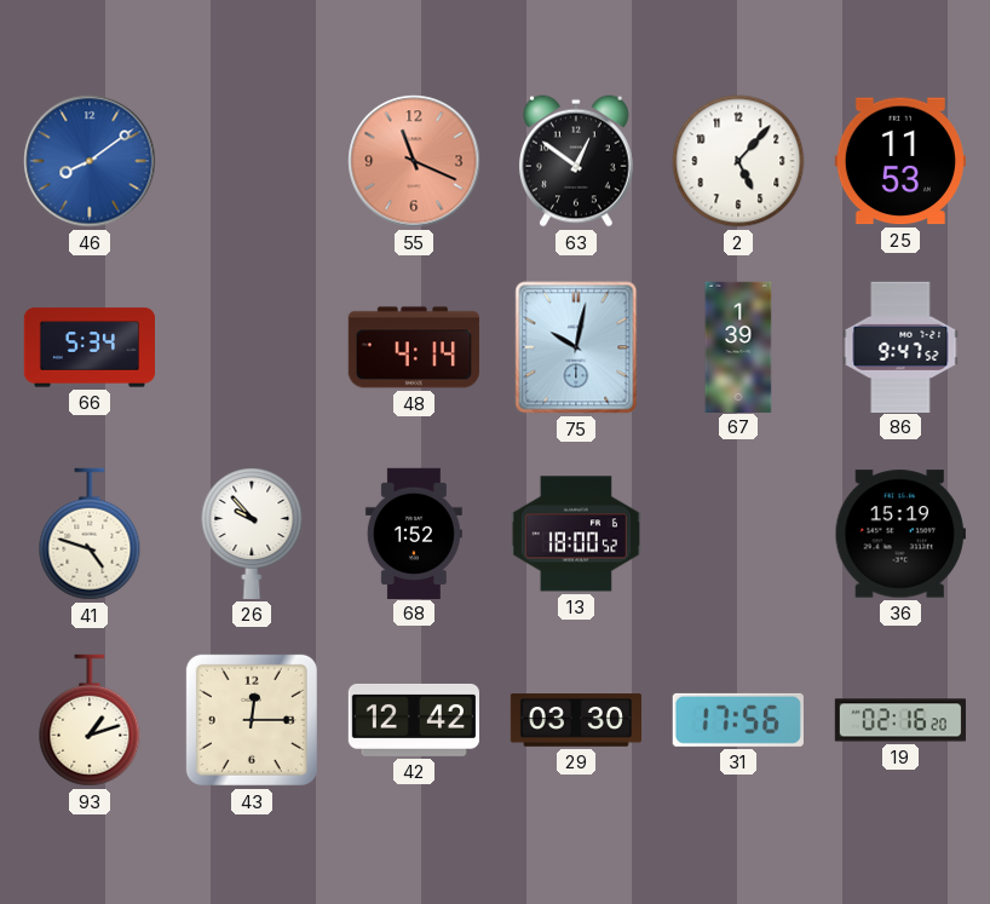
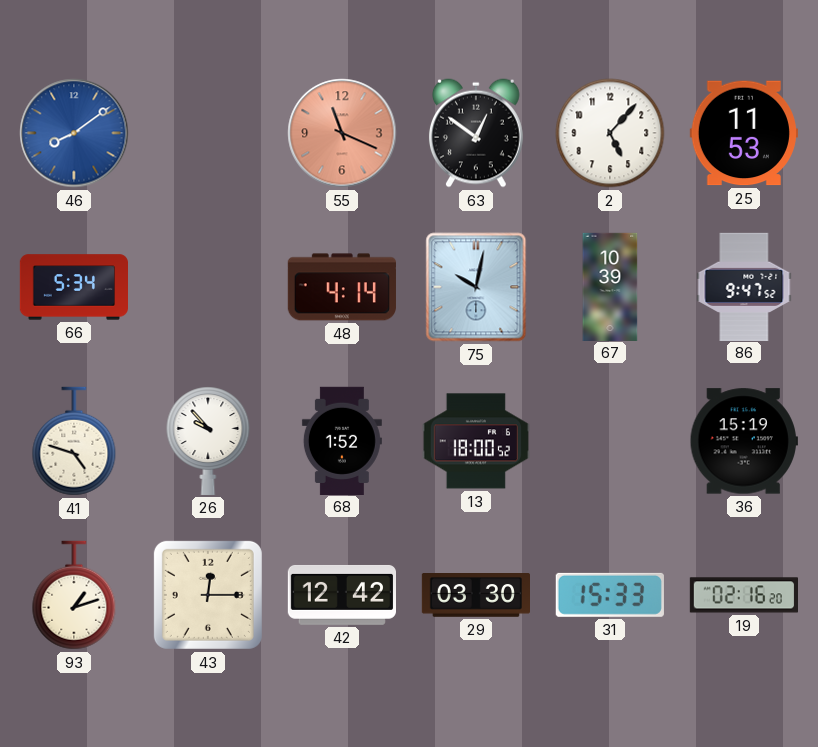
67: 1:39 -> 10:39
31: 17:56 -> 15:33
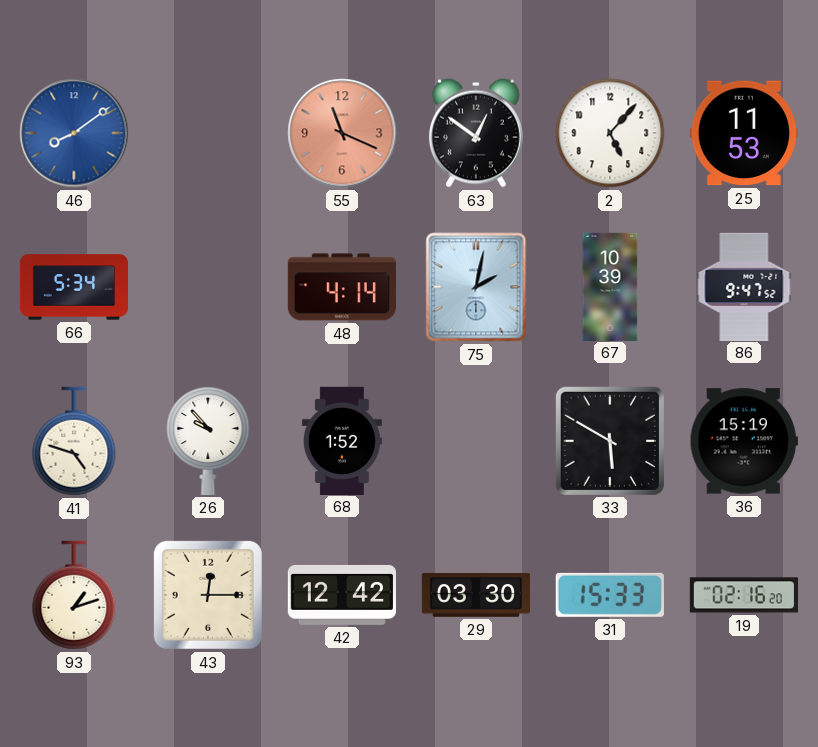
75: 10:02 -> 2:02
13: 18:00 -> none
33: none -> 5:50
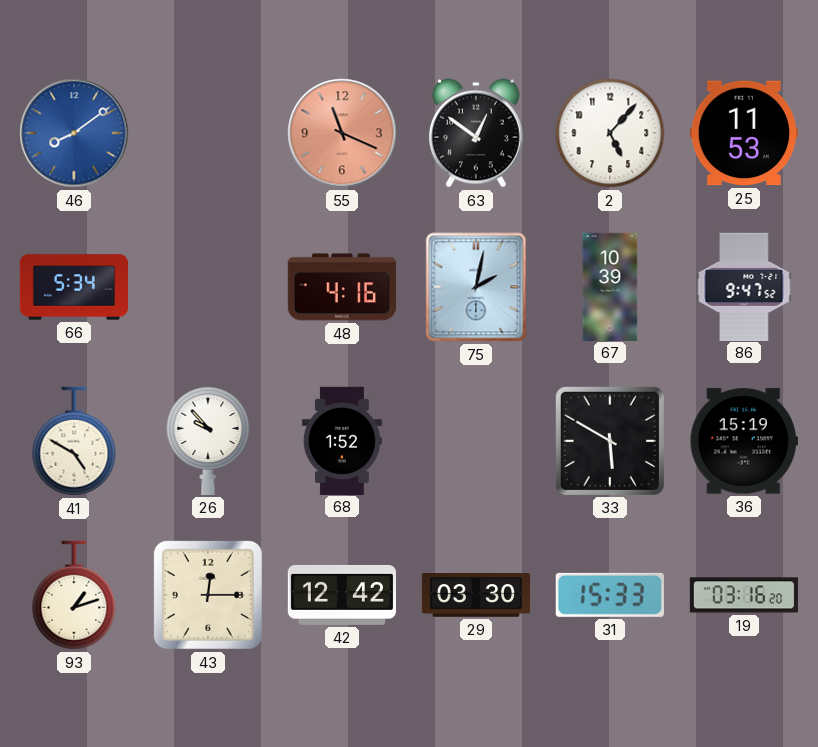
48: 4:14 -> 4:16
41: 4:48 -> 4:50
19: 02:16 -> 03:16
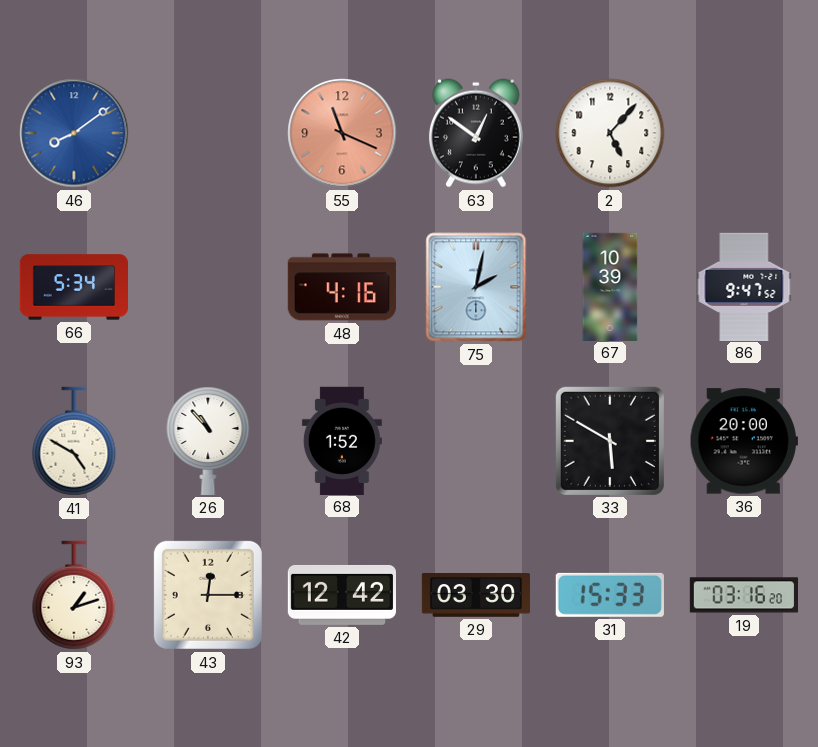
25: 11:53 -> none
26: 9:53 -> 10:53
36: 15:19 -> 20:00
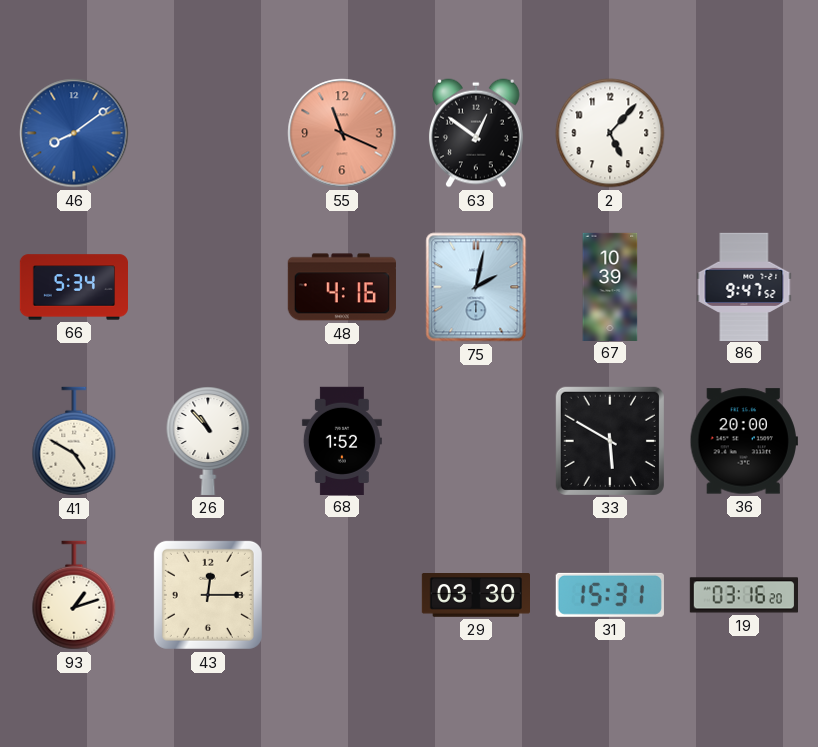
42: 12:42 -> none
31: 15:33 -> 15:31
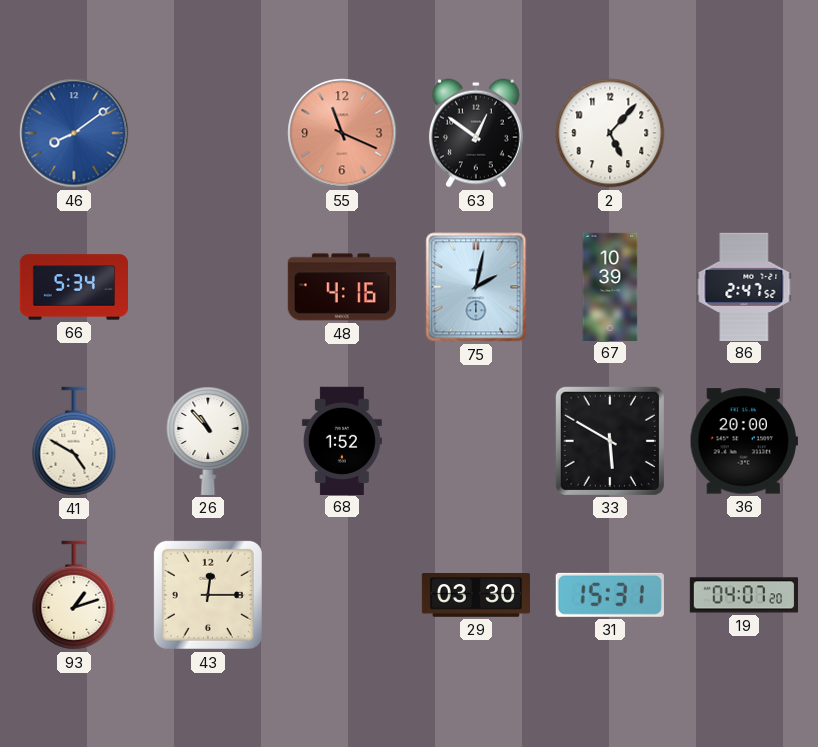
86: 9:47 -> 2:47
19: 03:16 -> 04:07
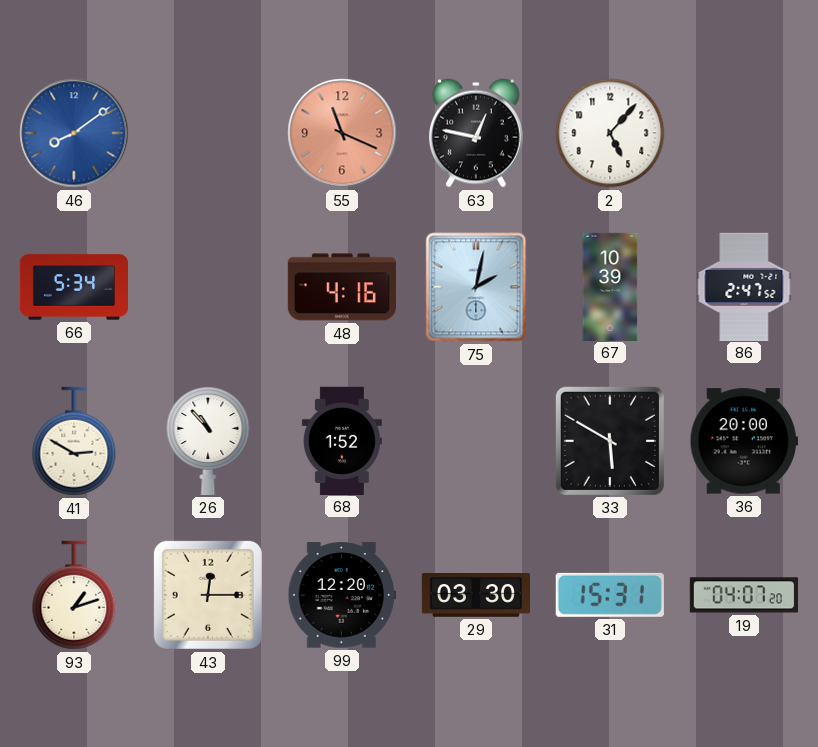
63: 12:51 -> 12:47
41: 4:50 -> 2:50
99: none -> 12:20
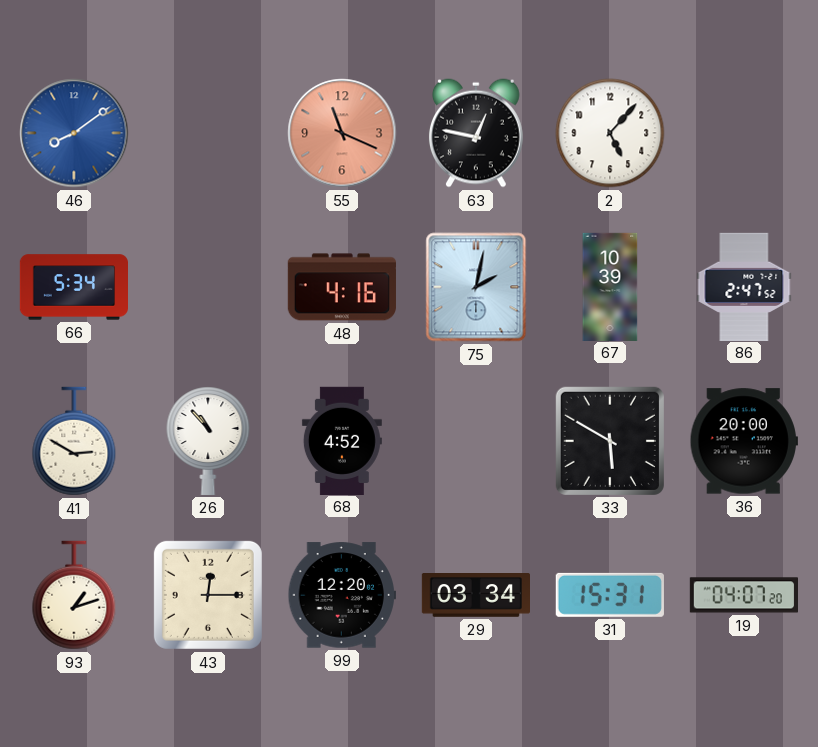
68: 1:52 -> 4:52
29: 03:30 -> 03:34
